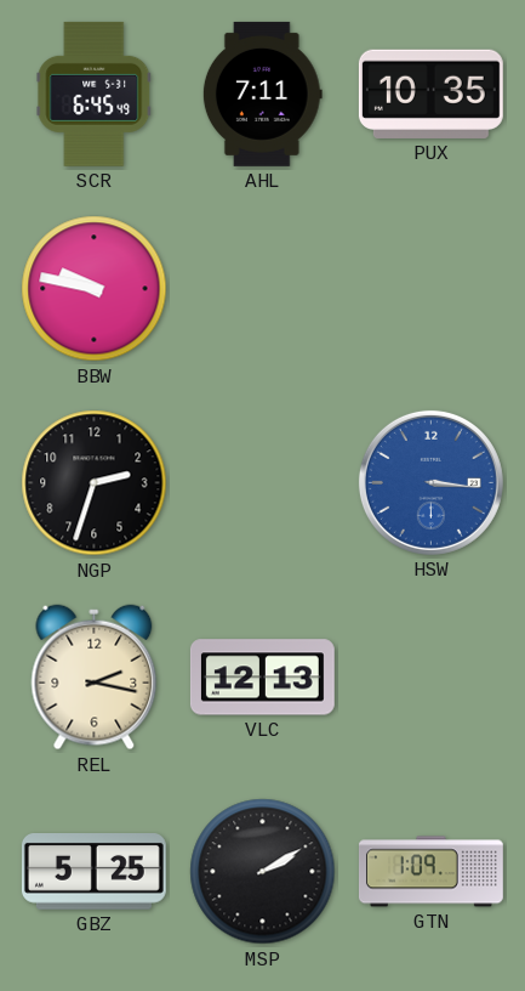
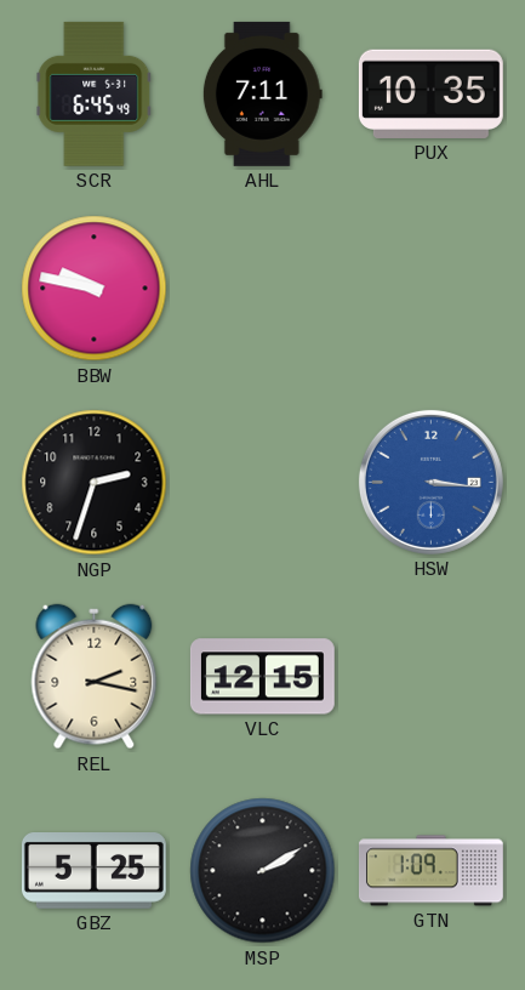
VLC: 12:13 -> 12:15
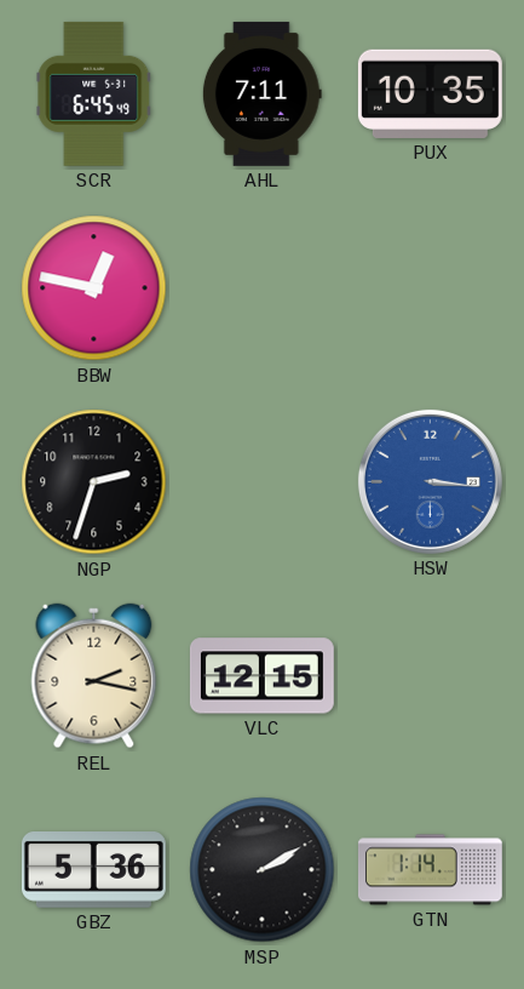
BBW: 9:47 -> 12:47
GBZ: 5:25 -> 5:36
GTN: 1:09 -> 1:14
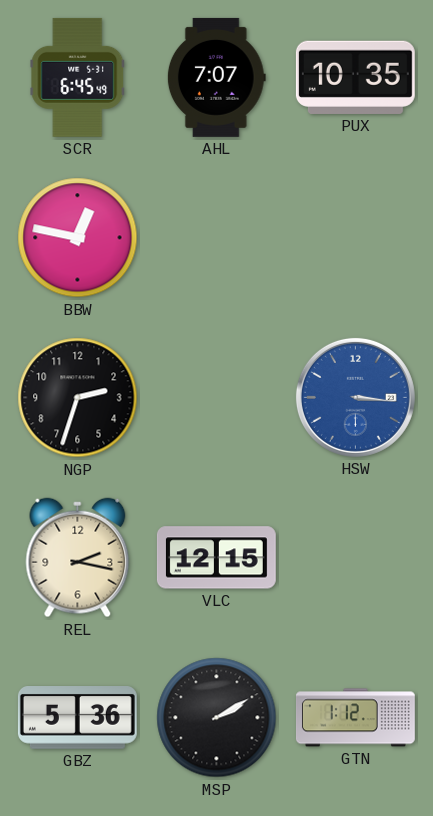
AHL: 7:11 -> 7:07
GTN: 1:14 -> 1:12
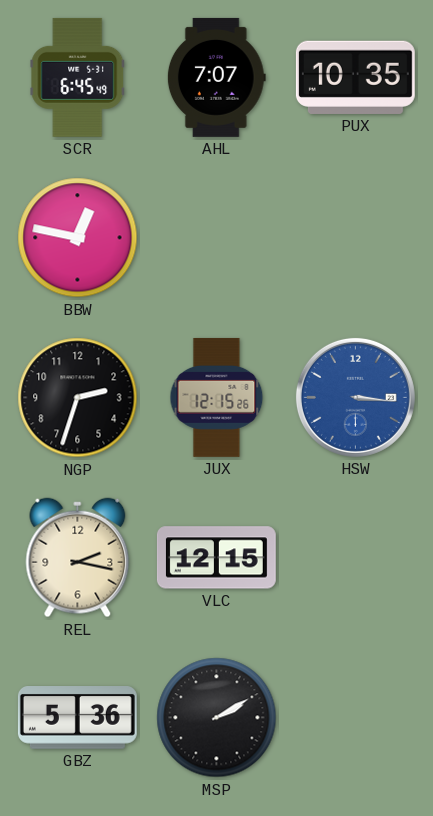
JUX: none -> 12:15
GTN: 1:12 -> none
